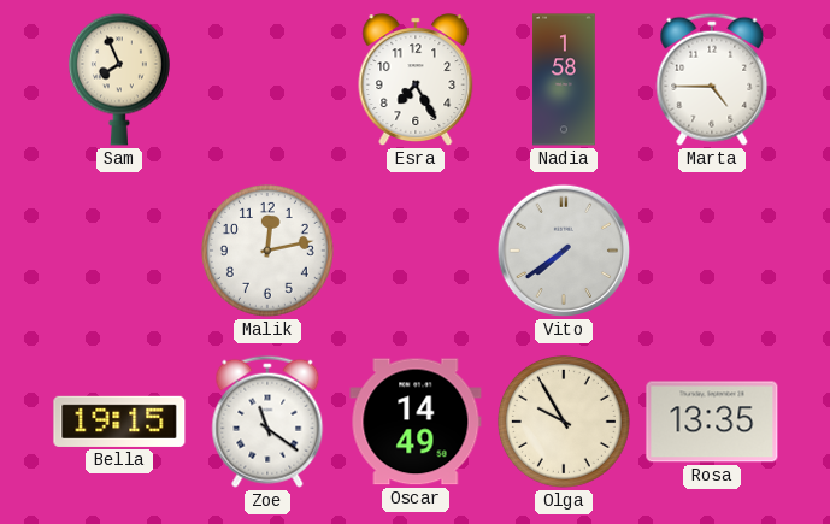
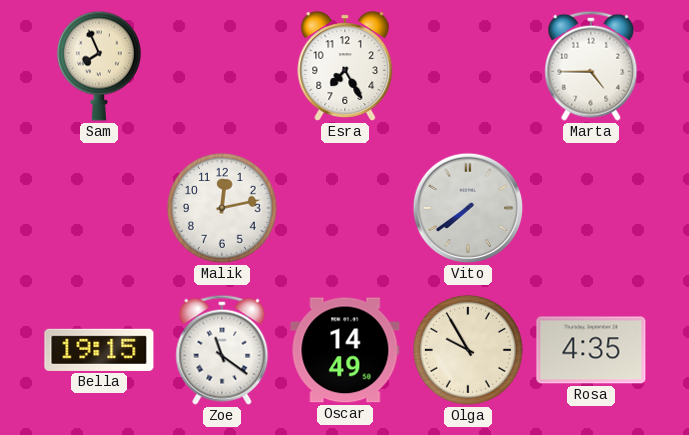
Nadia: 1:58 -> none
Rosa: 13:35 -> 4:35
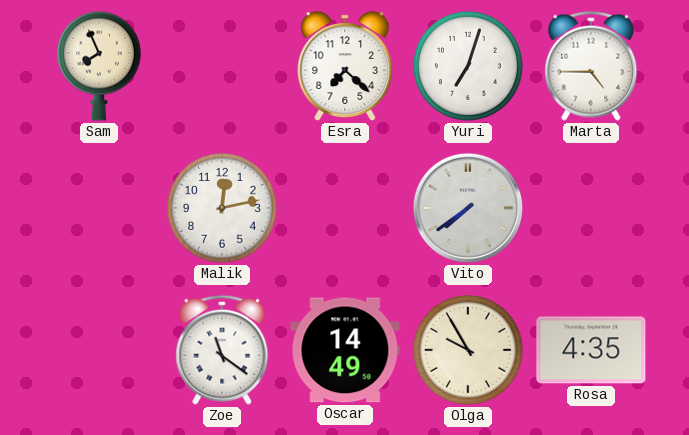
Esra: 7:25 -> 7:22
Yuri: none -> 7:03
Bella: 19:15 -> none
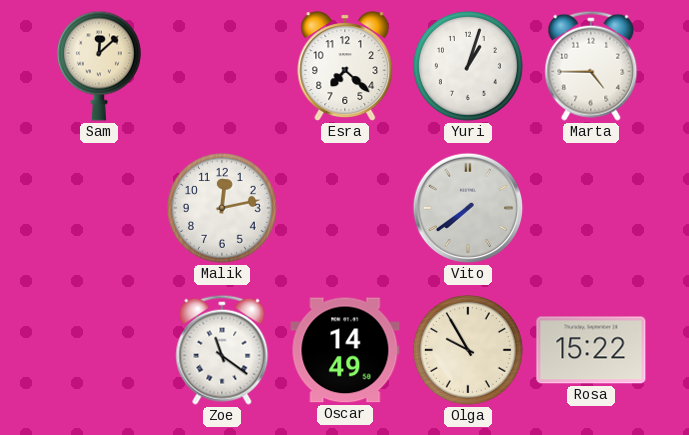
Sam: 7:56 -> 12:08
Yuri: 7:03 -> 1:03
Rosa: 4:35 -> 15:22
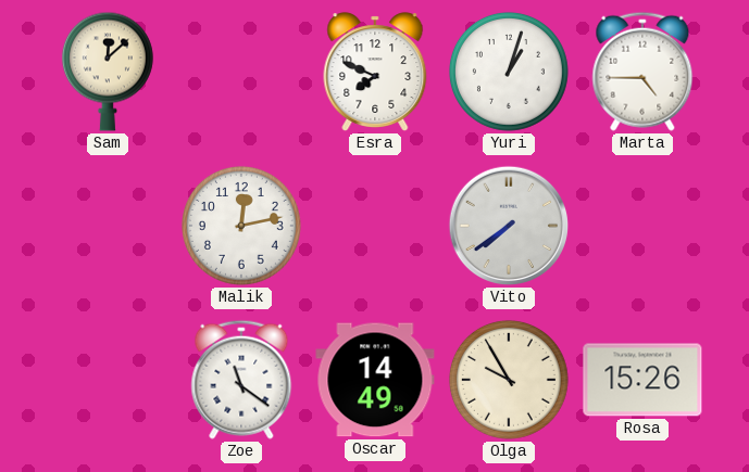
Esra: 7:22 -> 7:49
Rosa: 15:22 -> 15:26
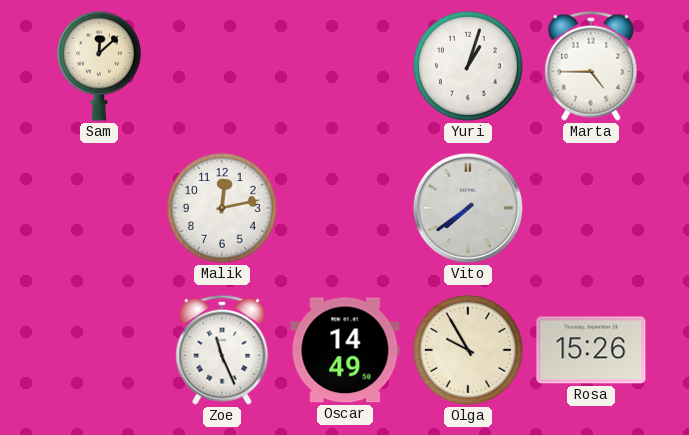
Esra: 7:49 -> none
Zoe: 11:21 -> 11:26
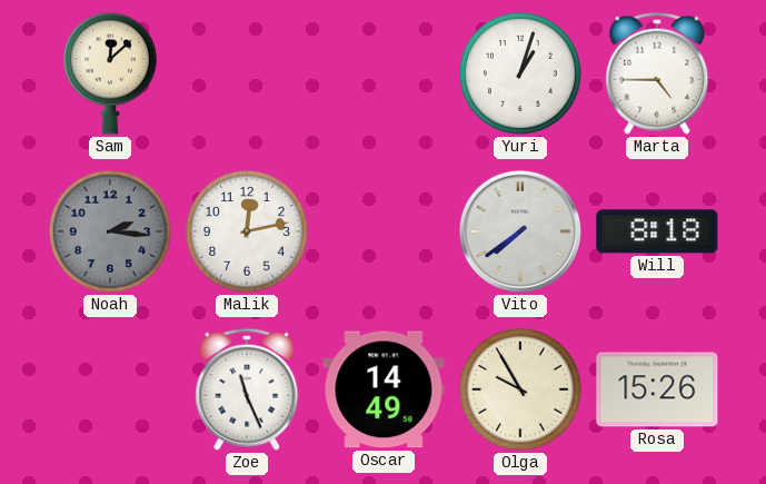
Noah: none -> 2:16
Will: none -> 8:18
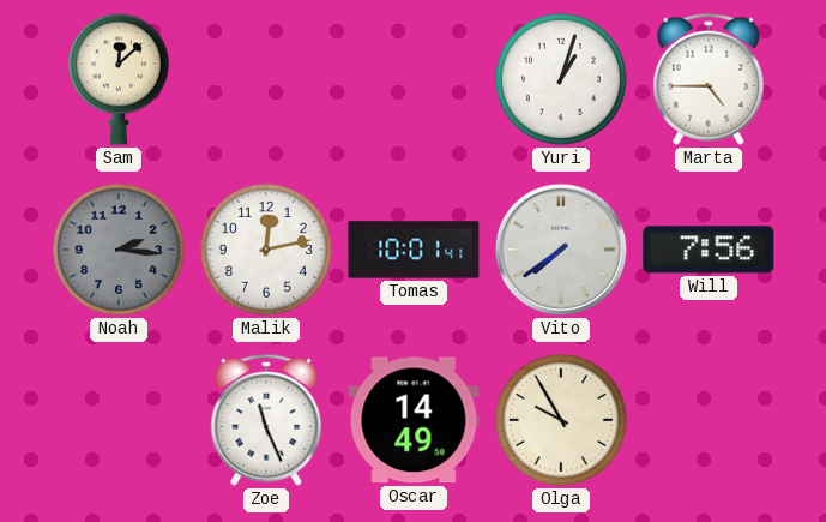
Tomas: none -> 10:01
Will: 8:18 -> 7:56
Rosa: 15:26 -> none
